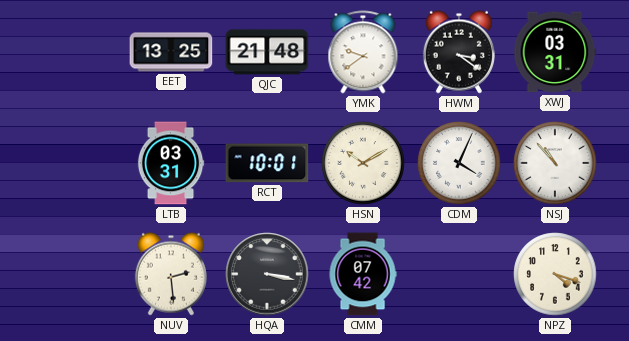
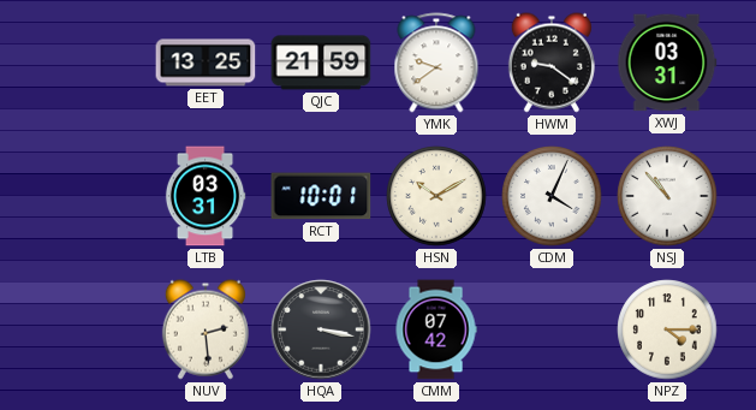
QJC: 21:48 -> 21:59
HWM: 3:21 -> 9:21
NPZ: 4:18 -> 4:15
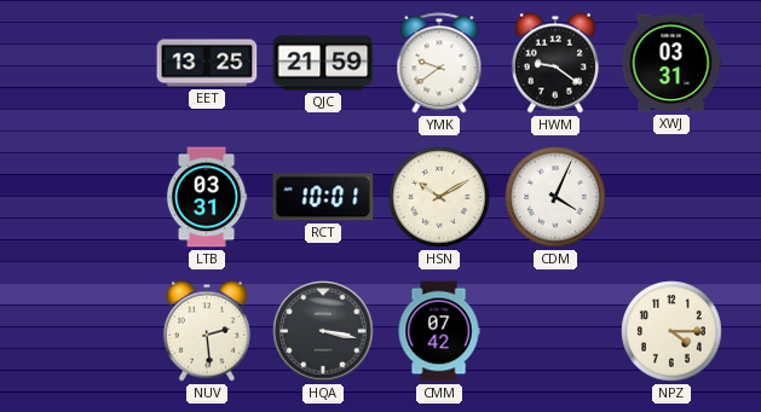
NSJ: 10:53 -> none
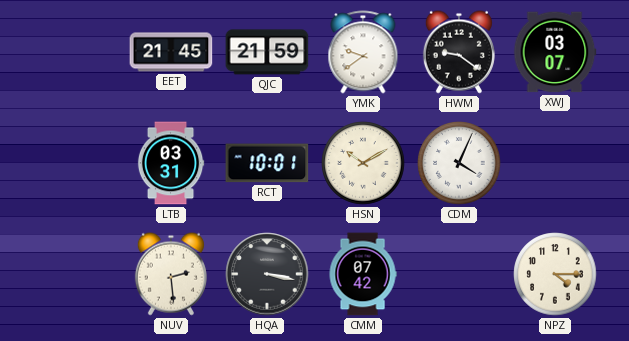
EET: 13:25 -> 21:45
XWJ: 03:31 -> 03:07
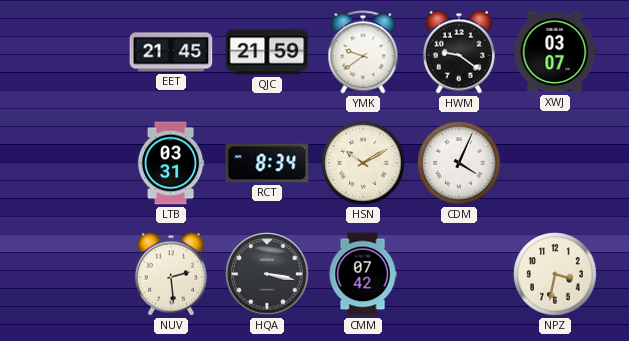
RCT: 10:01 -> 8:34
NPZ: 4:15 -> 3:32
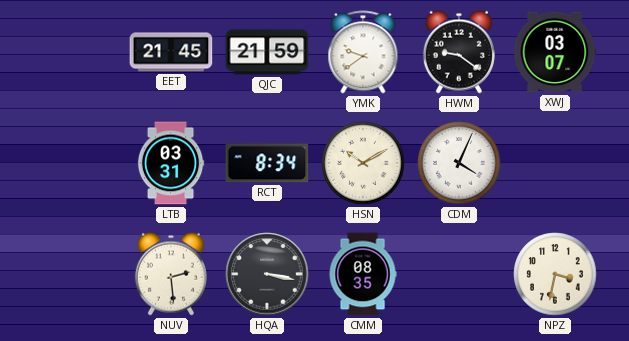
CMM: 07:42 -> 08:35
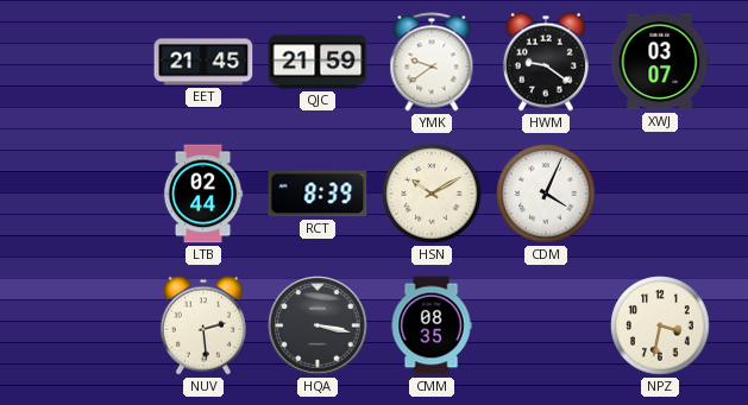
LTB: 03:31 -> 02:44
RCT: 8:34 -> 8:39
